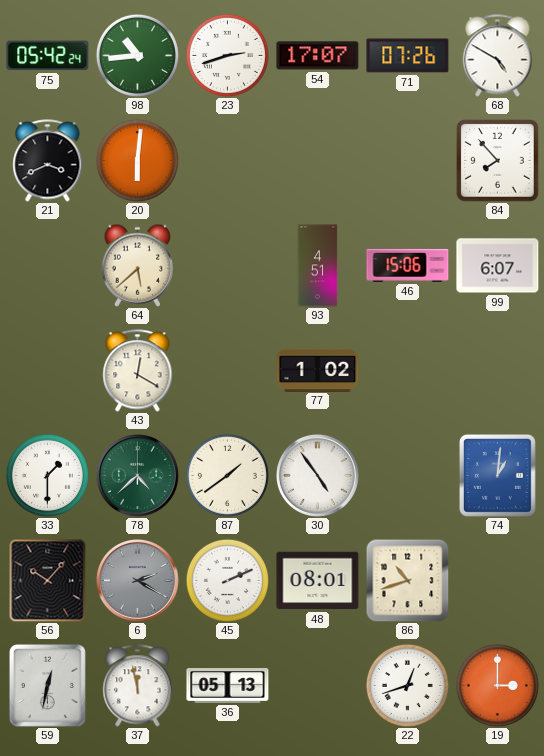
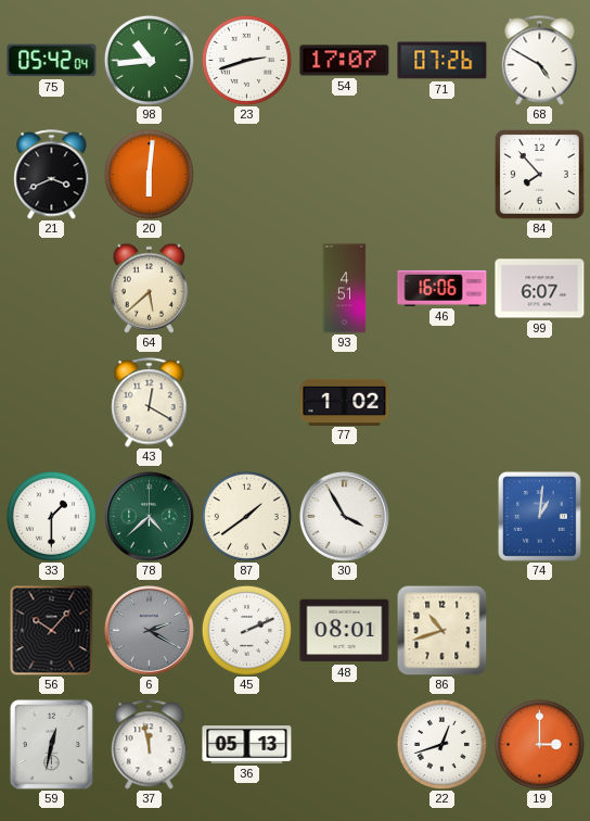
75: 05:42:24 -> 05:42:04
46: 15:06 -> 16:06
30: 4:54 -> 3:55
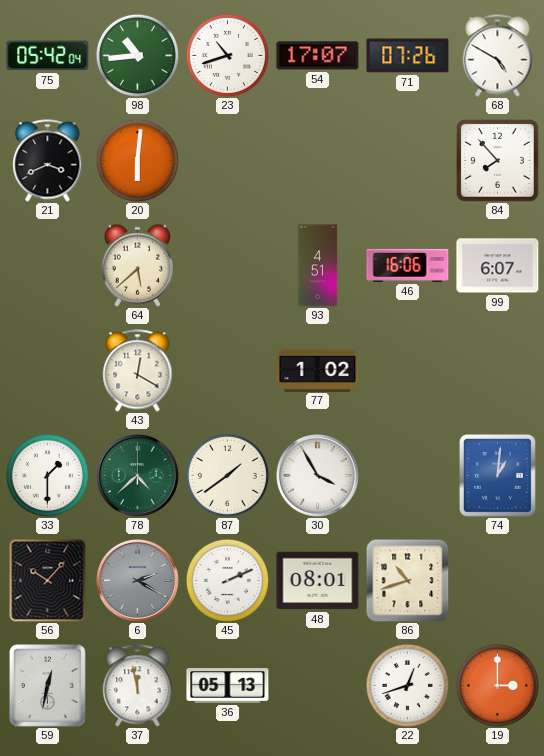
23: 2:42 -> 10:42
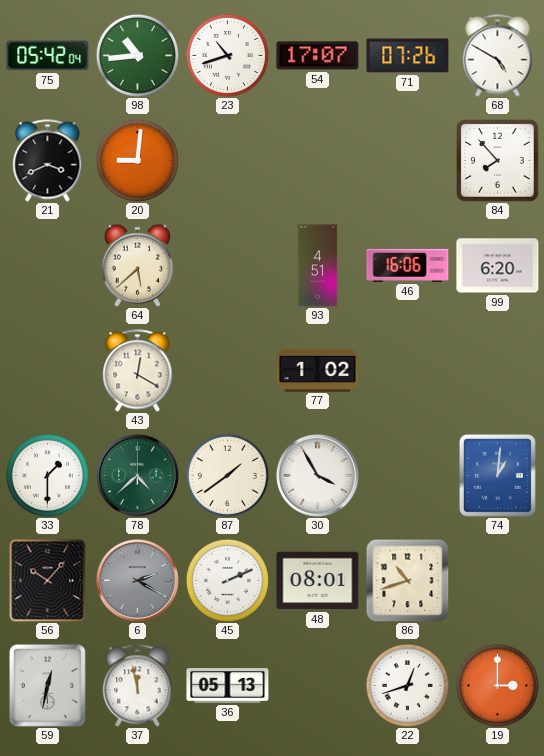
20: 6:01 -> 9:01
99: 6:07 -> 6:20
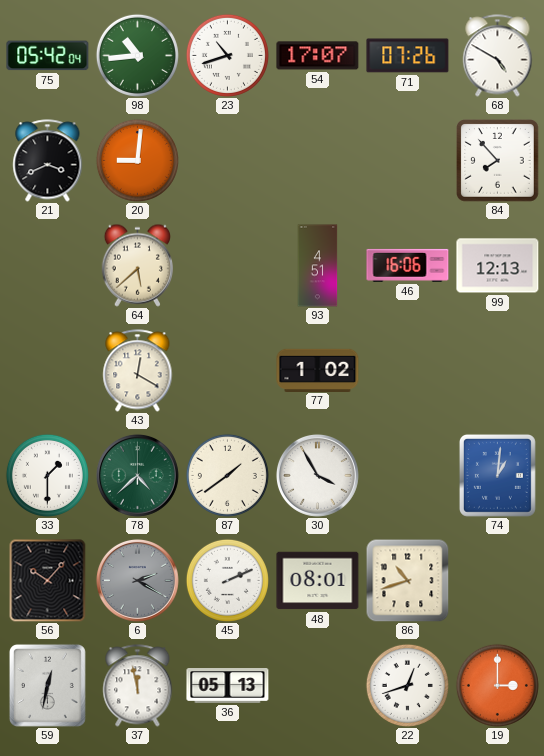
99: 6:20 -> 12:13
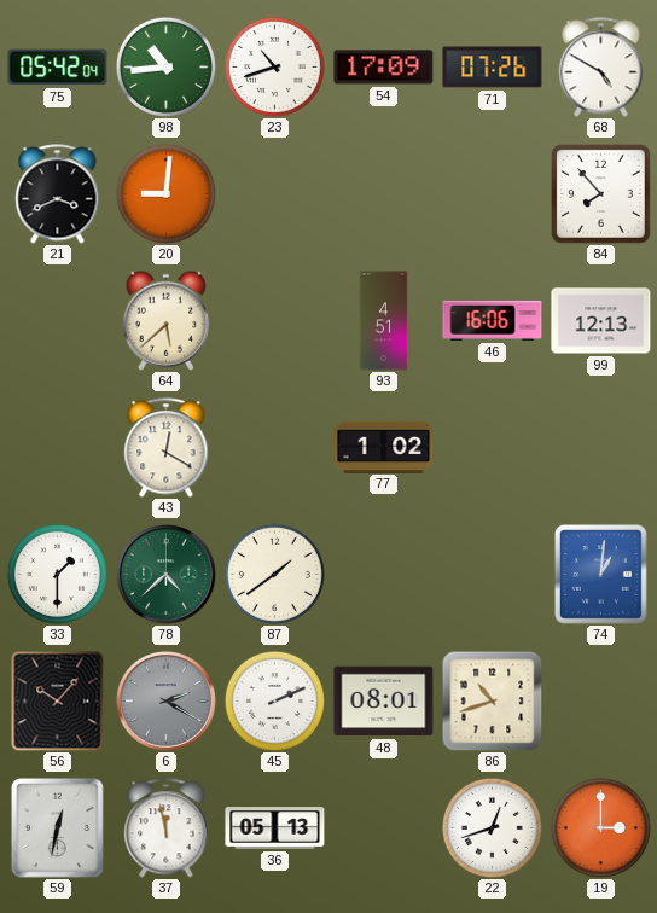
54: 17:07 -> 17:09
30: 3:55 -> none
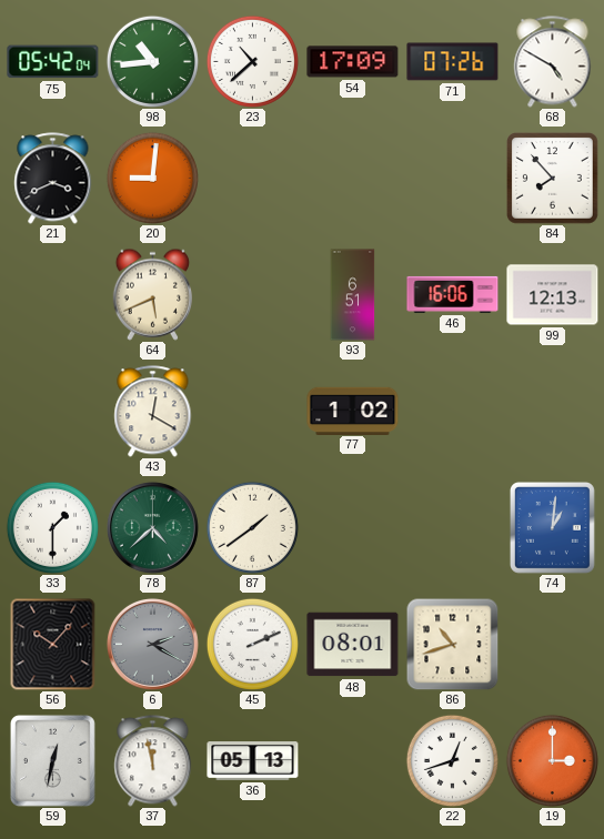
23: 10:42 -> 10:38
64: 5:38 -> 5:41
93: 4:51 -> 6:51
